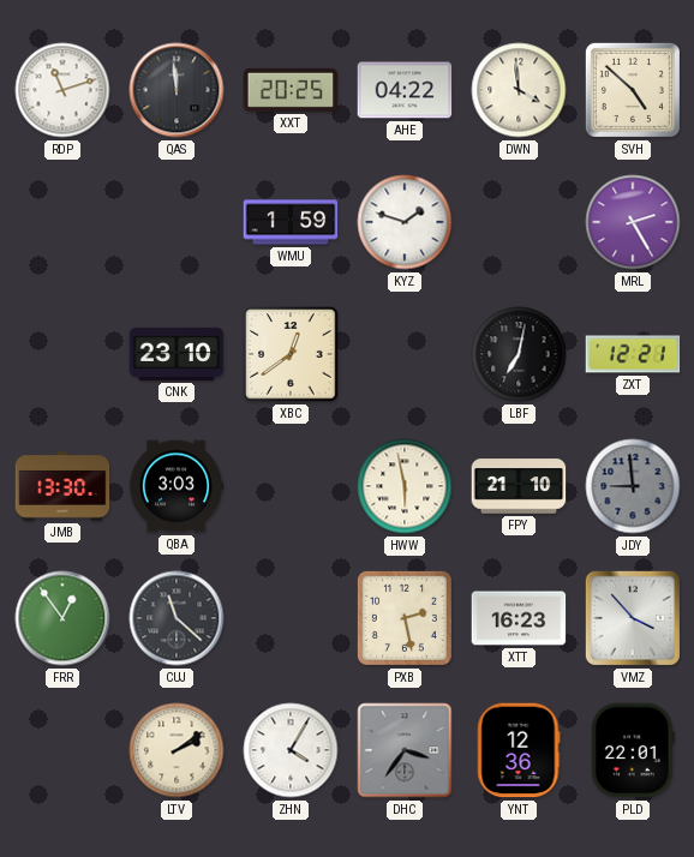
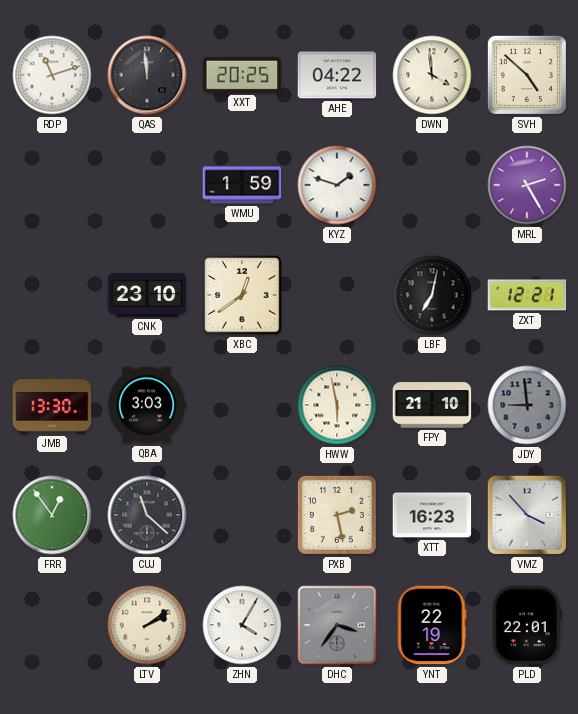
YNT: 12:36 -> 22:19
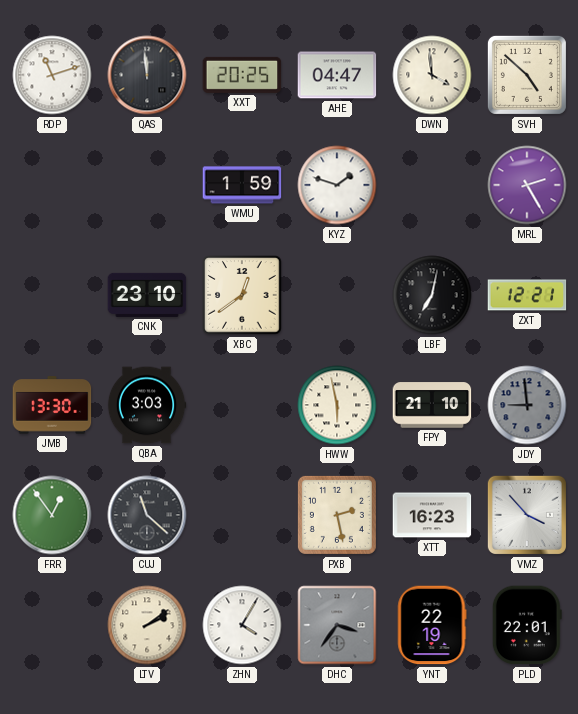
AHE: 04:22 -> 04:47
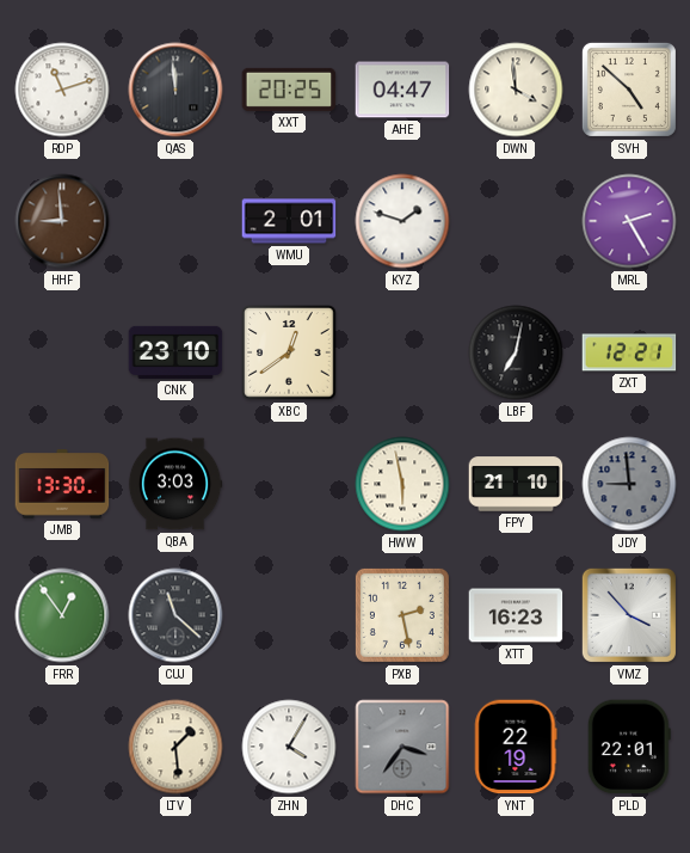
HHF: none -> 8:59
WMU: 1:59 -> 2:01
LTV: 2:09 -> 1:29
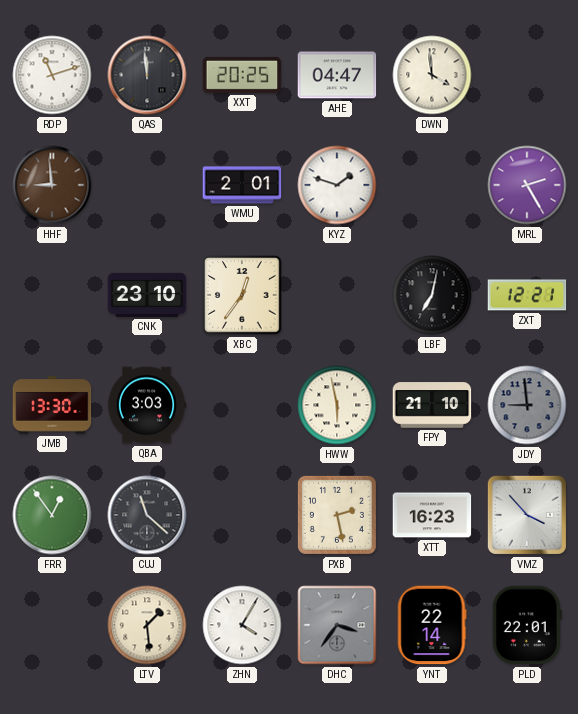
SVH: 4:52 -> none
XBC: 12:39 -> 12:36
YNT: 22:19 -> 22:14
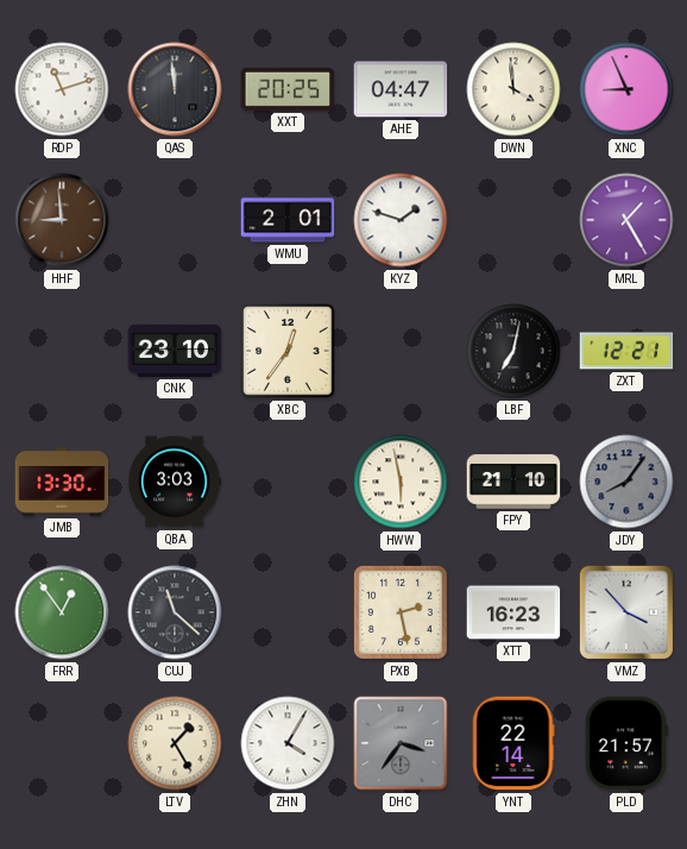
XNC: none -> 8:56
MRL: 2:25 -> 1:25
JDY: 8:59 -> 8:06
LTV: 1:29 -> 1:25
PLD: 22:01 -> 21:57
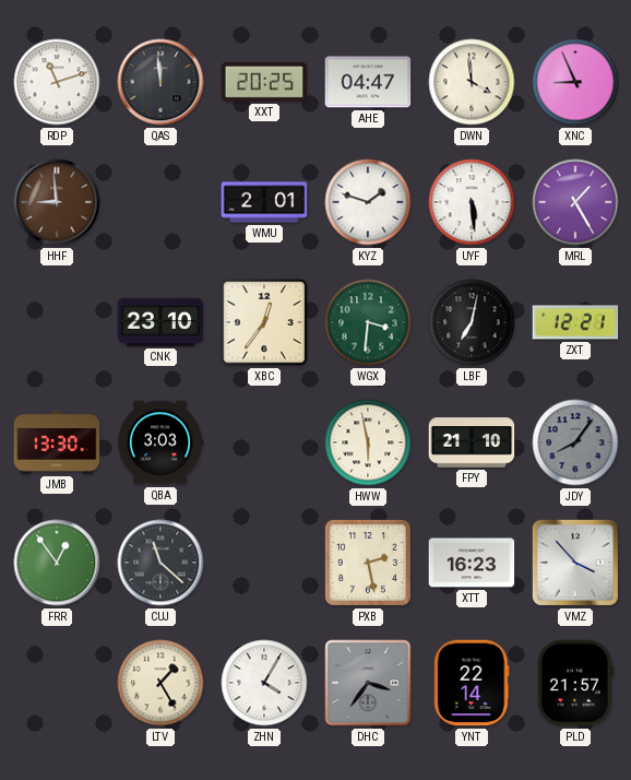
UYF: none -> 5:29
WGX: none -> 3:31
